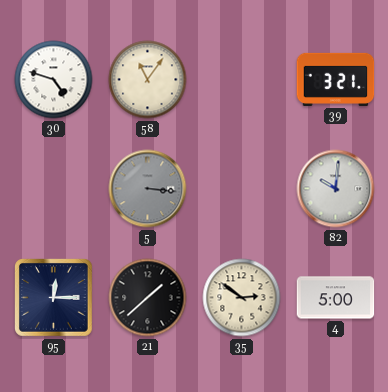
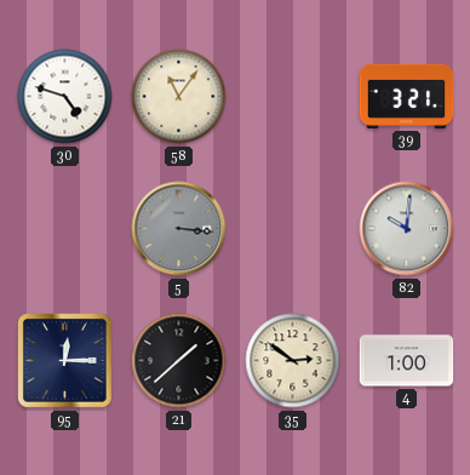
4: 5:00 -> 1:00
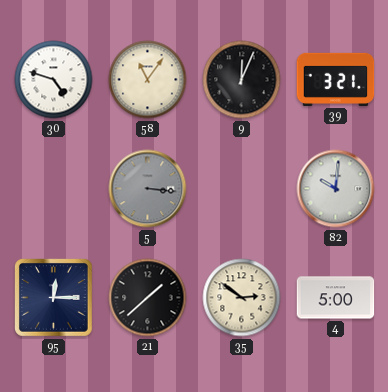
9: none -> 12:04
4: 1:00 -> 5:00
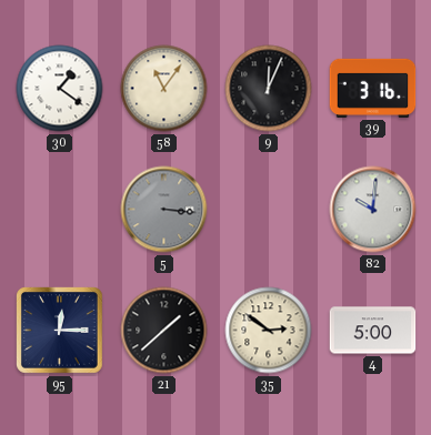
30: 4:48 -> 1:21
39: 3:21 -> 3:16
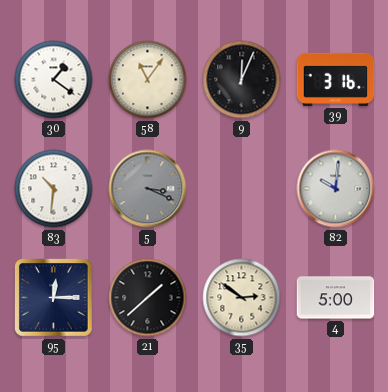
83: none -> 10:31
5: 3:16 -> 3:19
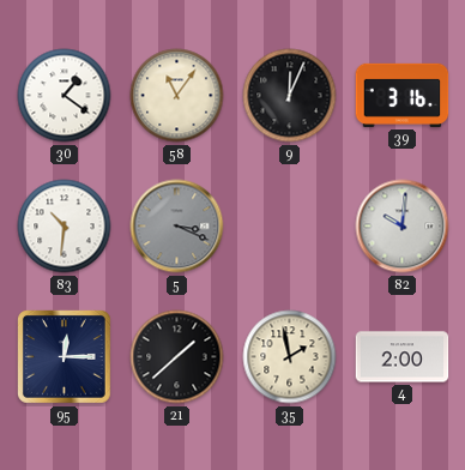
35: 2:51 -> 1:58
4: 5:00 -> 2:00
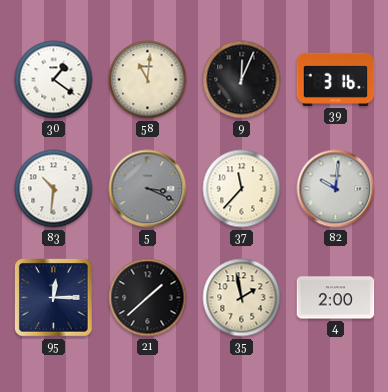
58: 11:06 -> 11:01
37: none -> 11:37
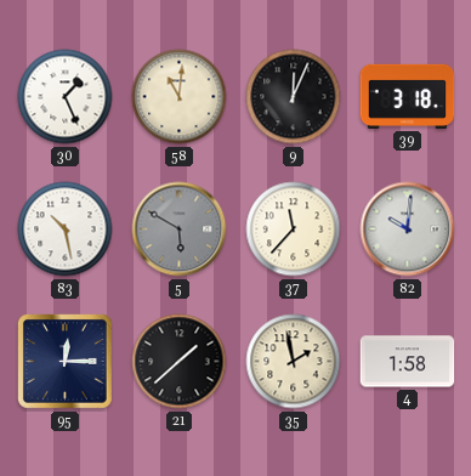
30: 1:21 -> 1:26
39: 3:16 -> 3:18
83: 10:31 -> 10:28
5: 3:19 -> 5:50
4: 2:00 -> 1:58
